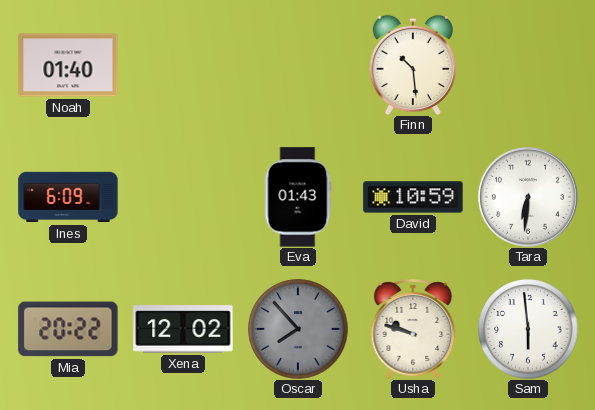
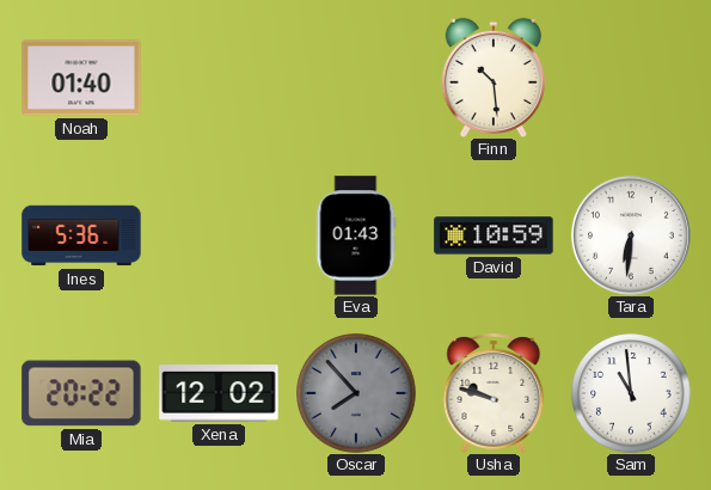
Ines: 6:09 -> 5:36
Sam: 5:59 -> 10:59
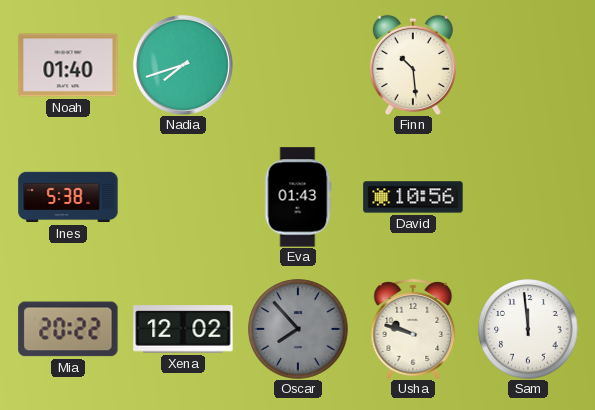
Nadia: none -> 7:42
Ines: 5:36 -> 5:38
David: 10:59 -> 10:56
Tara: 6:31 -> none
Sam: 10:59 -> 11:59
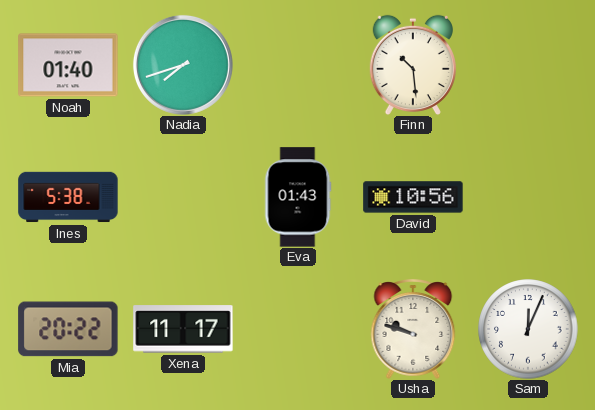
Xena: 12:02 -> 11:17
Oscar: 7:53 -> none
Sam: 11:59 -> 12:04
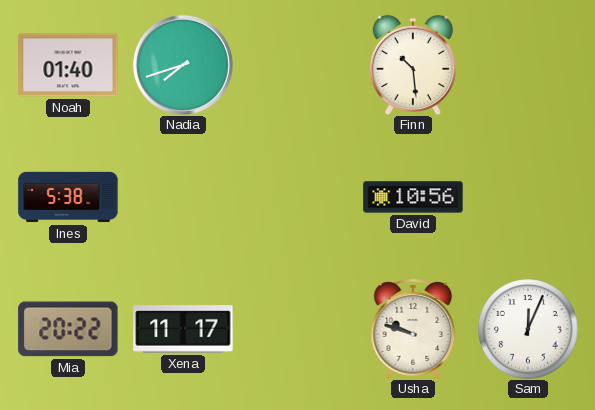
Eva: 01:43 -> none
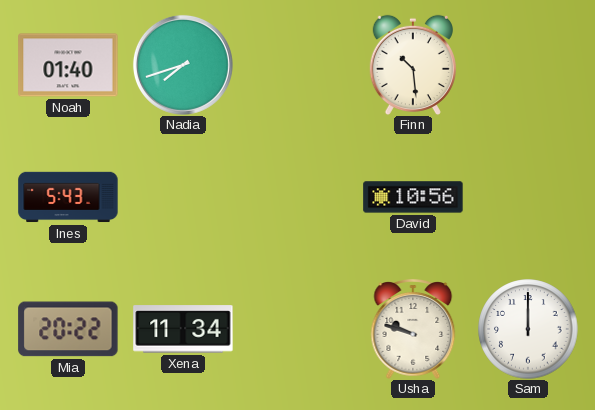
Ines: 5:38 -> 5:43
Xena: 11:17 -> 11:34
Sam: 12:04 -> 12:00
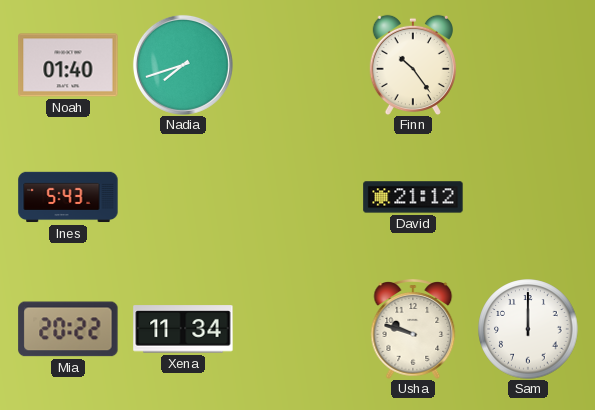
Finn: 10:29 -> 10:24
David: 10:56 -> 21:12
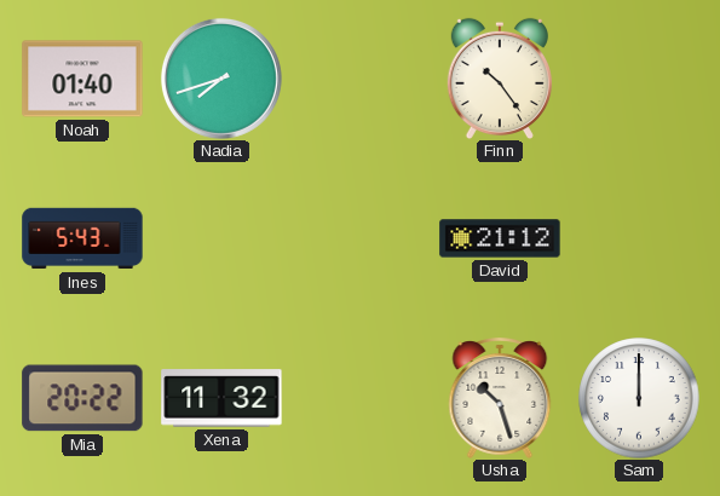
Xena: 11:34 -> 11:32
Usha: 9:48 -> 10:27
